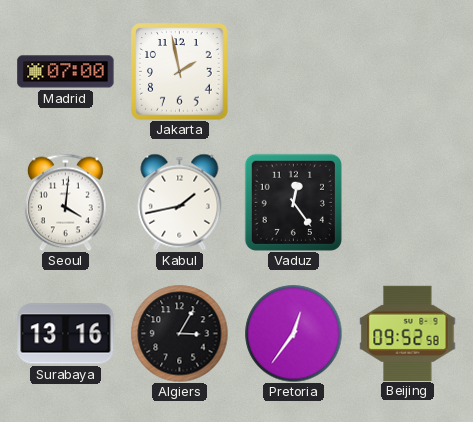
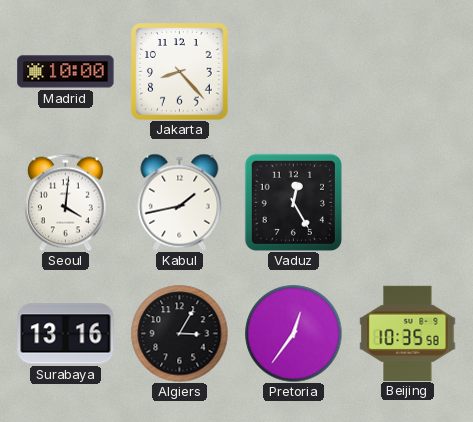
Madrid: 07:00 -> 10:00
Jakarta: 1:58 -> 8:23
Vaduz: 12:24 -> 12:25
Beijing: 09:52 -> 10:35
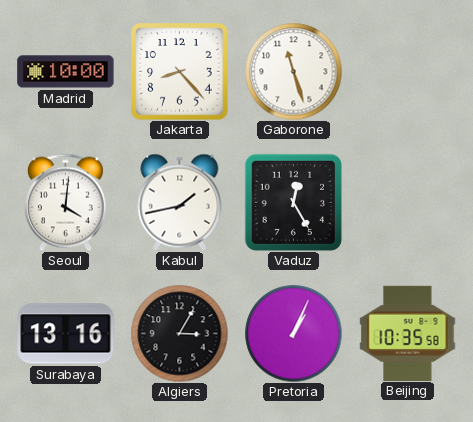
Gaborone: none -> 11:27
Pretoria: 12:36 -> 1:04
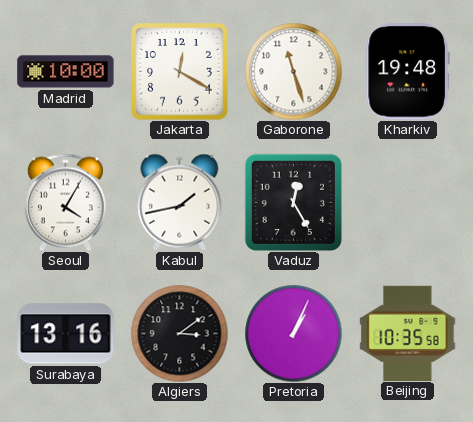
Jakarta: 8:23 -> 12:20
Kharkiv: none -> 19:48
Seoul: 4:01 -> 4:05
Algiers: 3:05 -> 3:09
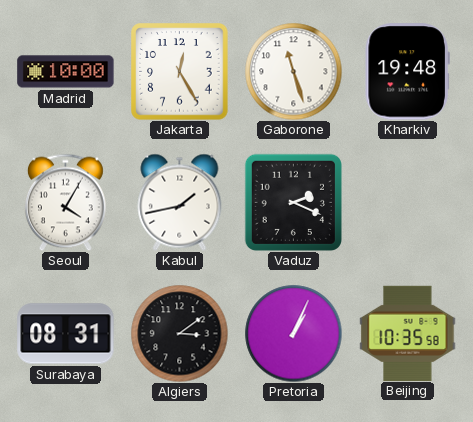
Jakarta: 12:20 -> 12:25
Vaduz: 12:25 -> 2:19
Surabaya: 13:16 -> 08:31
